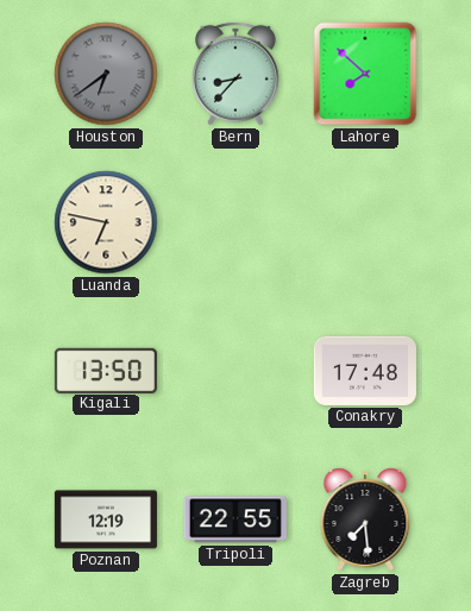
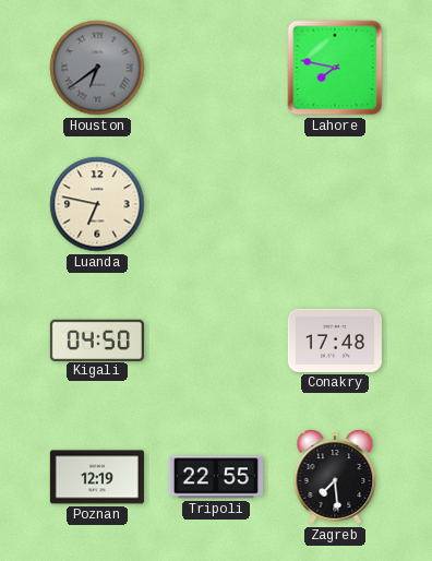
Bern: 8:37 -> none
Lahore: 7:52 -> 7:47
Kigali: 13:50 -> 04:50
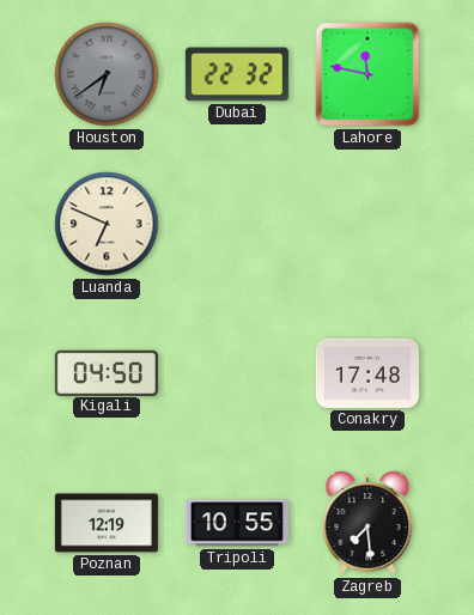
Dubai: none -> 22:32
Lahore: 7:47 -> 11:47
Luanda: 6:47 -> 6:49
Tripoli: 22:55 -> 10:55
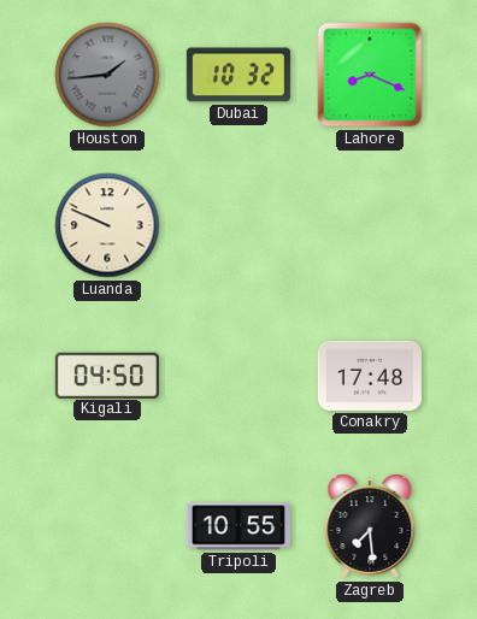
Houston: 6:39 -> 1:44
Dubai: 22:32 -> 10:32
Lahore: 11:47 -> 8:19
Luanda: 6:49 -> 9:49
Poznan: 12:19 -> none
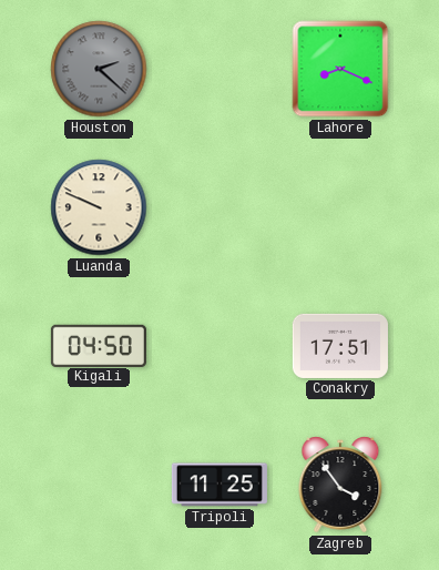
Houston: 1:44 -> 2:22
Dubai: 10:32 -> none
Conakry: 17:48 -> 17:51
Tripoli: 10:55 -> 11:25
Zagreb: 7:29 -> 3:54
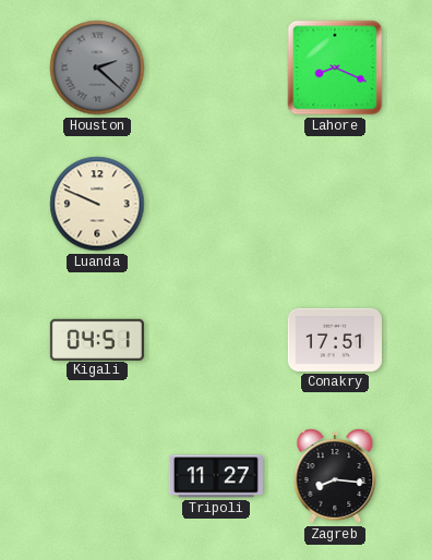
Kigali: 04:50 -> 04:51
Tripoli: 11:25 -> 11:27
Zagreb: 3:54 -> 8:16
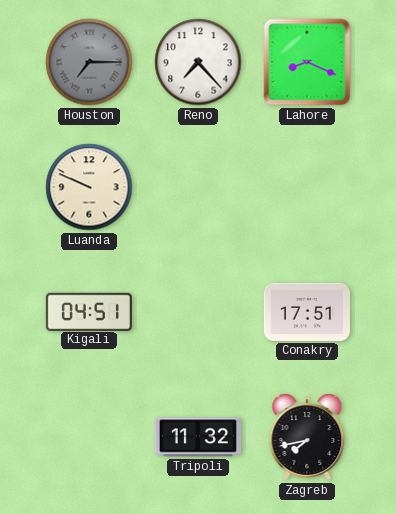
Houston: 2:22 -> 7:15
Reno: none -> 7:23
Tripoli: 11:27 -> 11:32
Zagreb: 8:16 -> 7:43
